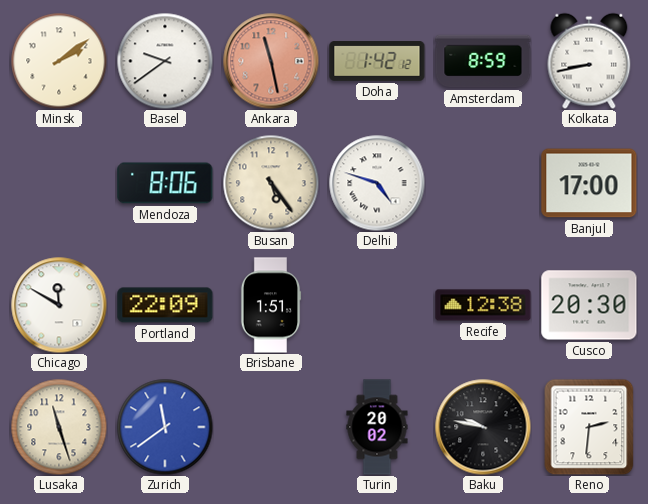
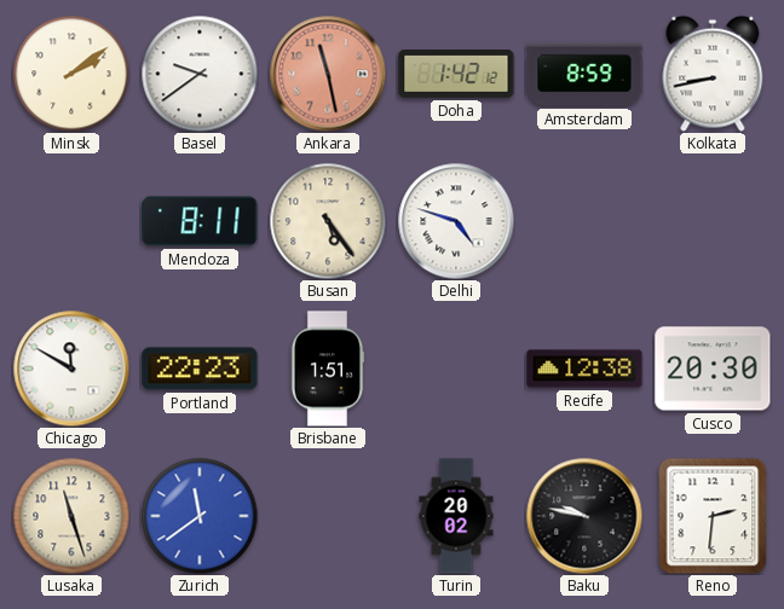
Mendoza: 8:06 -> 8:11
Banjul: 17:00 -> none
Portland: 22:09 -> 22:23
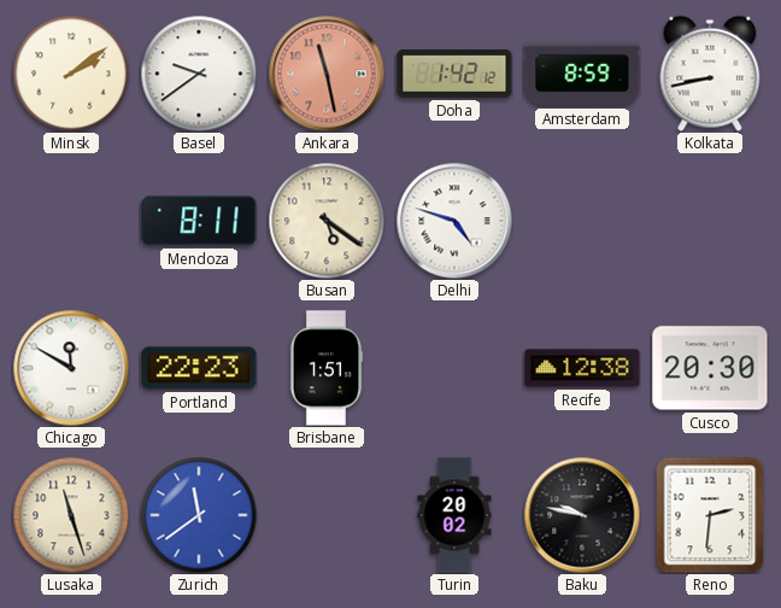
Busan: 5:24 -> 5:21
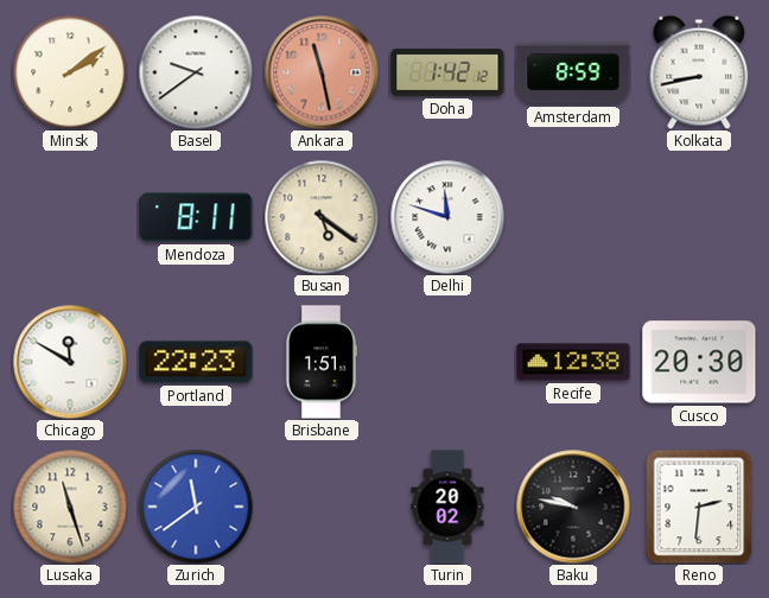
Delhi: 4:48 -> 11:48
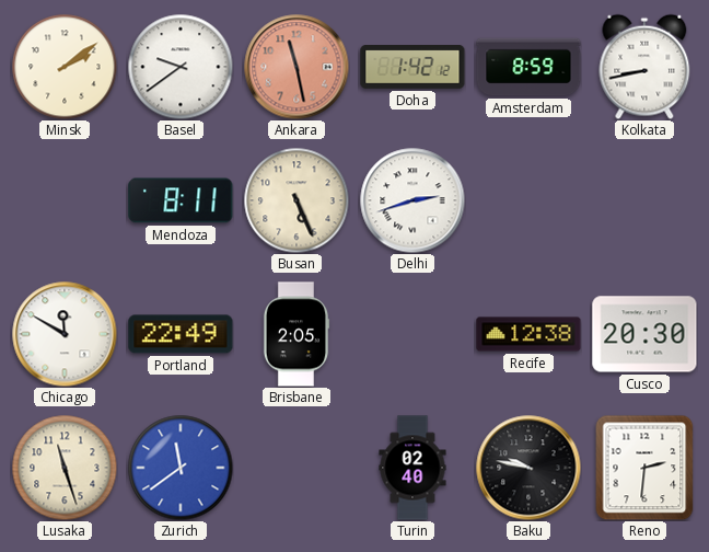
Busan: 5:21 -> 5:26
Delhi: 11:48 -> 2:42
Portland: 22:23 -> 22:49
Brisbane: 1:51 -> 2:05
Turin: 20:02 -> 02:40
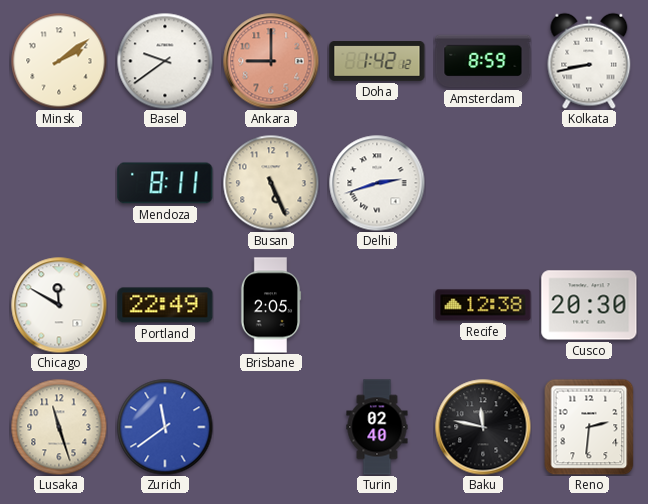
Ankara: 11:28 -> 9:00
Baku: 9:47 -> 11:47
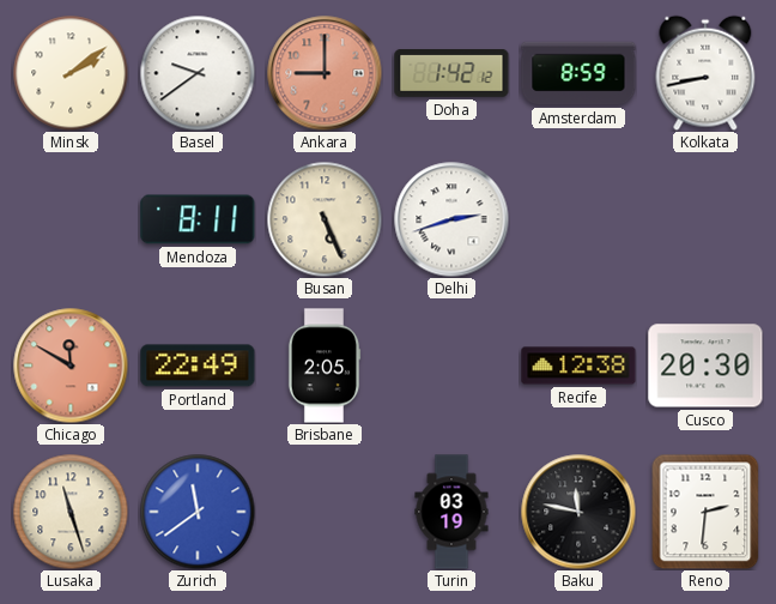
Chicago dial: white -> salmon
Turin: 02:40 -> 03:19
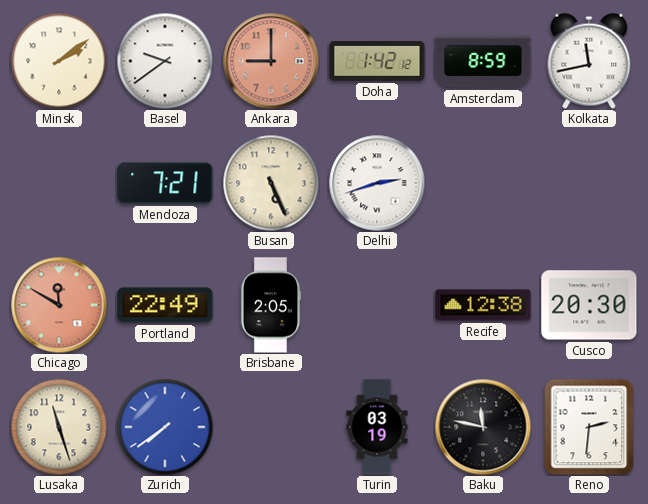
Kolkata: 8:43 -> 11:43
Mendoza: 8:11 -> 7:21
Zurich: 11:39 -> 7:39
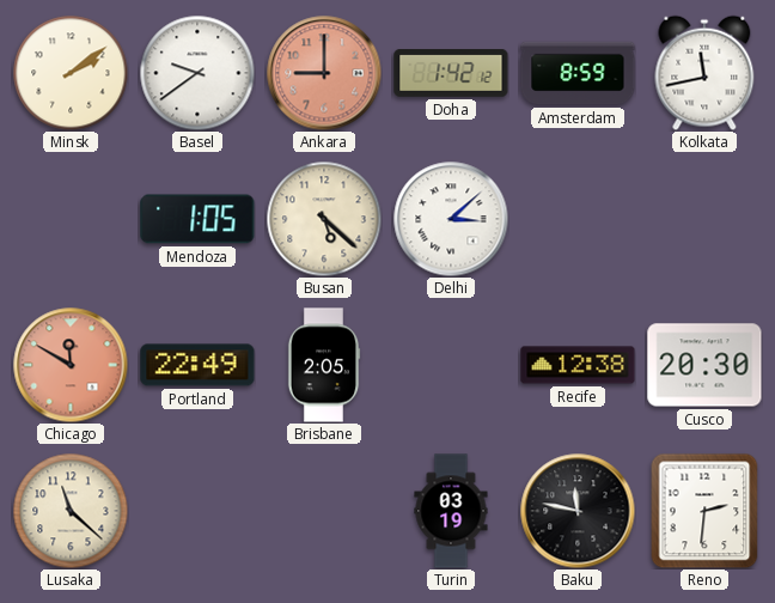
Mendoza: 7:21 -> 1:05
Busan: 5:26 -> 5:22
Delhi: 2:42 -> 3:08
Lusaka: 11:27 -> 11:22
Zurich: 7:39 -> none
